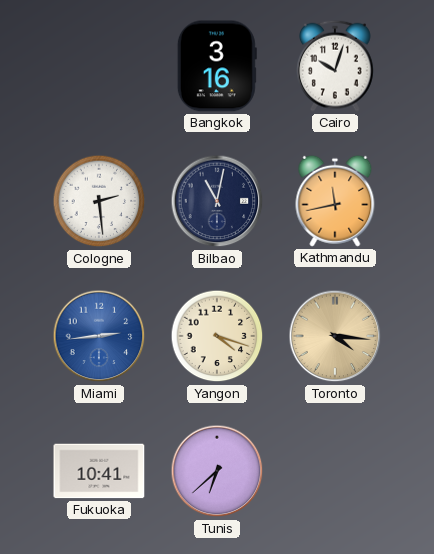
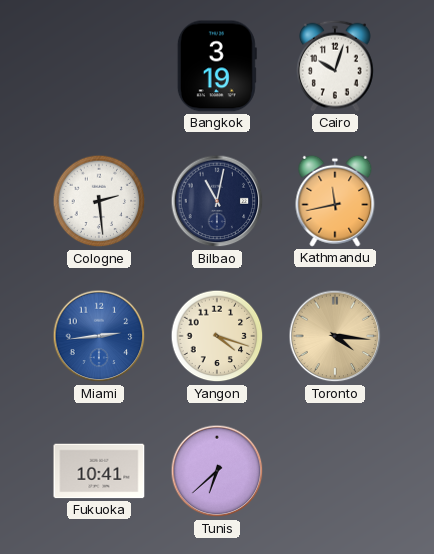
Bangkok: 3:16 -> 3:19
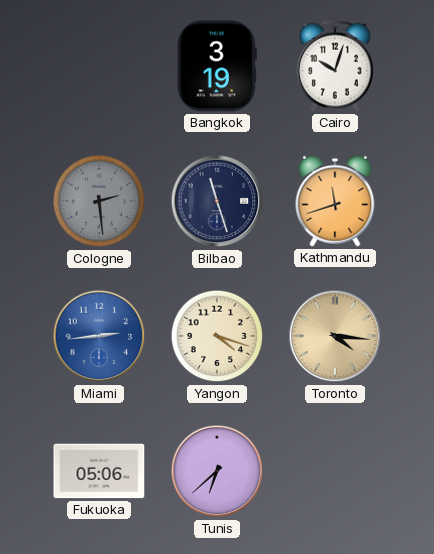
Cologne dial: white -> grey
Bilbao: 11:02 -> 11:27
Kathmandu: 11:43 -> 11:42
Fukuoka: 10:41 -> 05:06
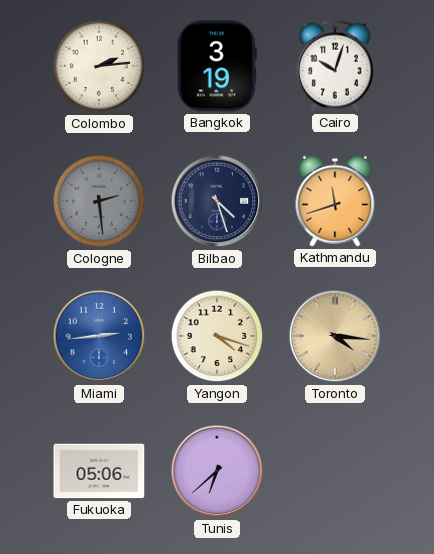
Colombo: none -> 2:14
Bilbao: 11:27 -> 4:27
